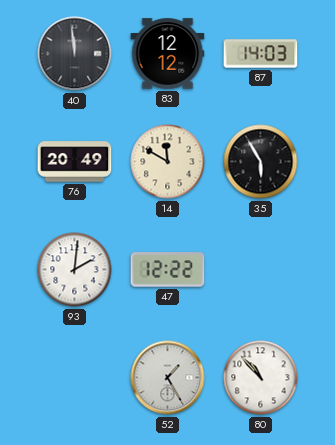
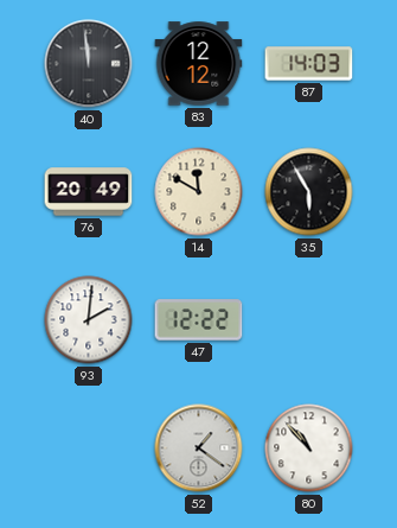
52: 1:25 -> 1:21
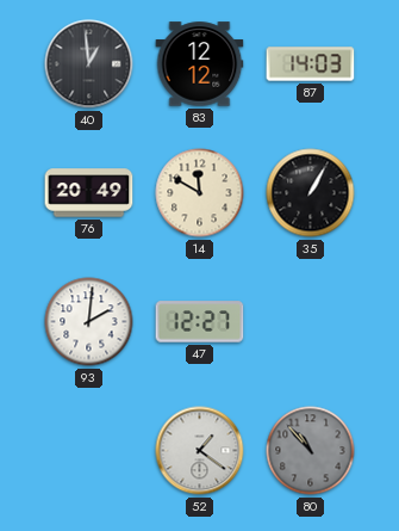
40: 11:59 -> 12:59
35: 5:55 -> 1:05
47: 12:22 -> 12:27
80 dial: white -> grey
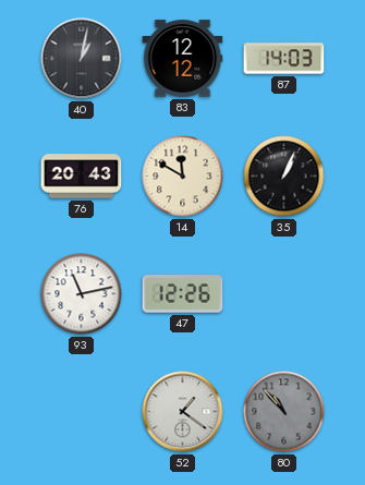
40: 12:59 -> 1:02
76: 20:49 -> 20:43
35: 1:05 -> 1:04
93: 2:01 -> 11:13
47: 12:27 -> 12:26
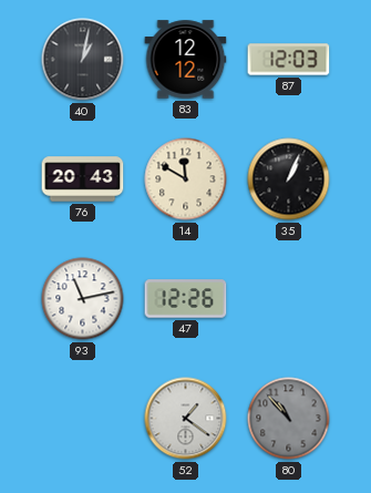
87: 14:03 -> 12:03
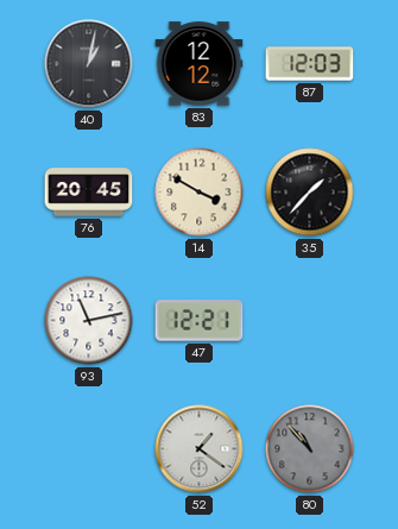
76: 20:43 -> 20:45
14: 11:50 -> 3:50
35: 1:04 -> 1:37
47: 12:26 -> 12:21
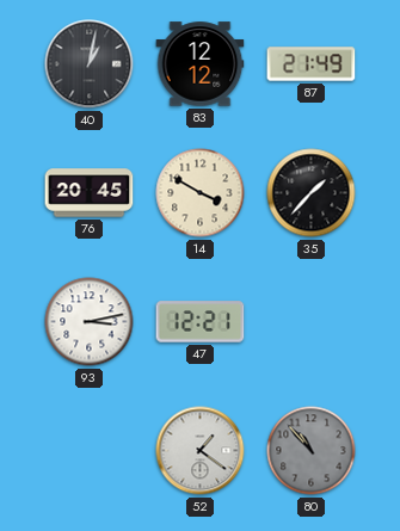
87: 12:03 -> 21:49
93: 11:13 -> 3:13
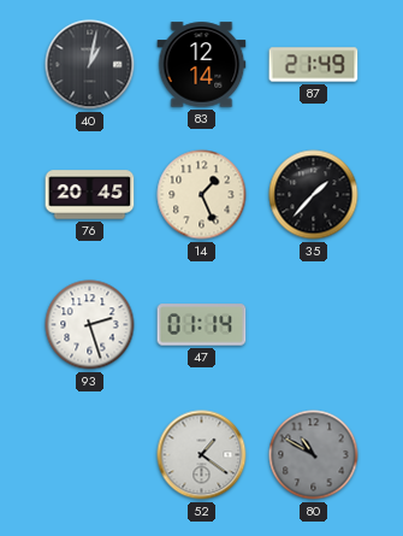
83: 12:12 -> 12:14
14: 3:50 -> 1:26
93: 3:13 -> 2:27
47: 12:21 -> 01:14
80: 10:53 -> 10:50
